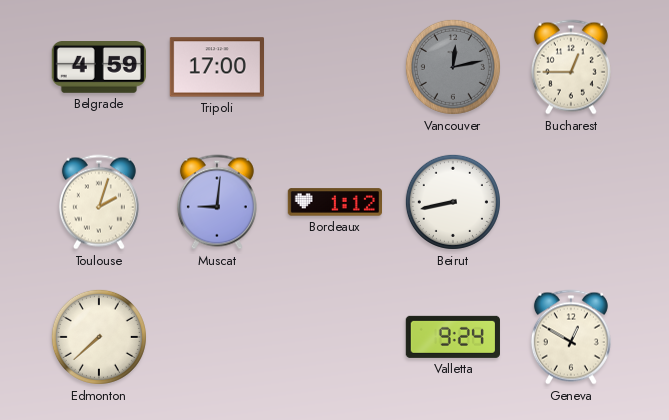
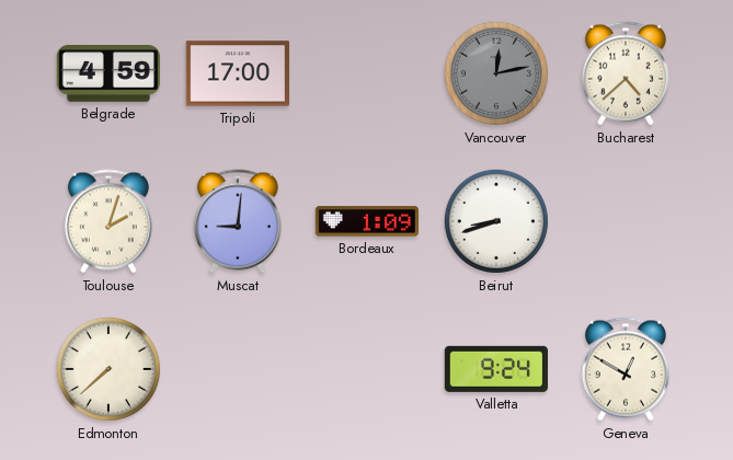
Bucharest: 12:45 -> 4:38
Bordeaux: 1:12 -> 1:09
Beirut: 8:43 -> 8:42
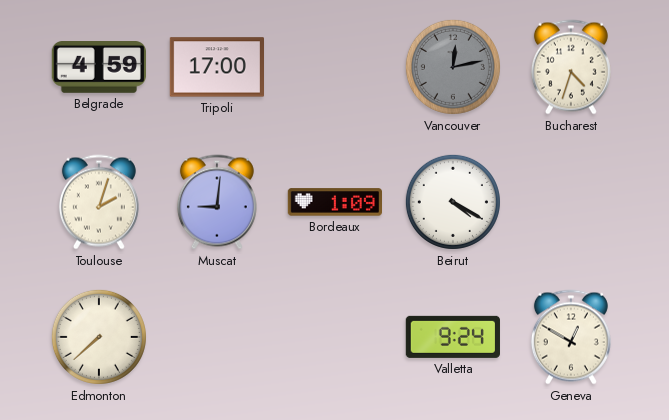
Bucharest: 4:38 -> 4:33
Beirut: 8:42 -> 4:20
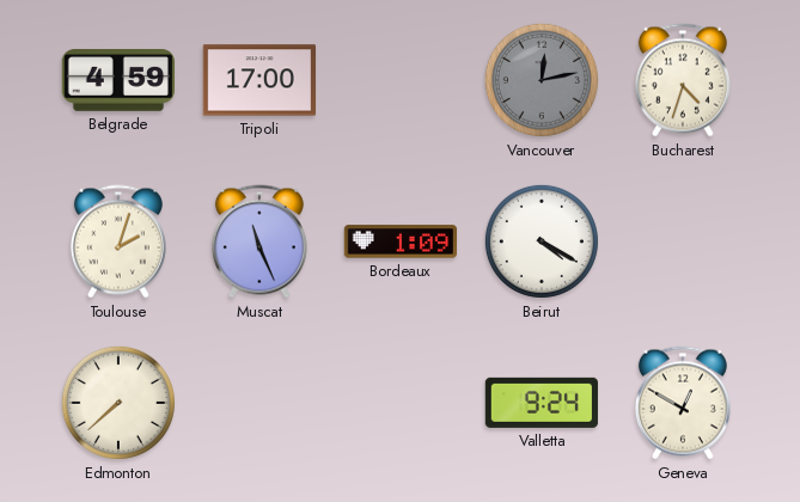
Muscat: 9:01 -> 11:26
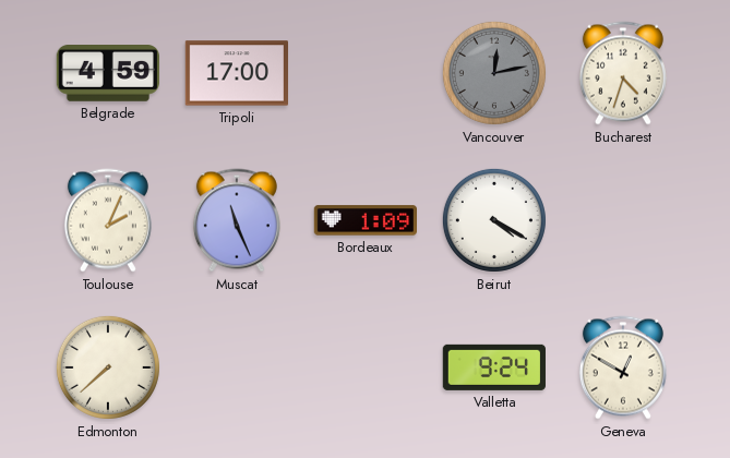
Toulouse: 2:03 -> 2:04
